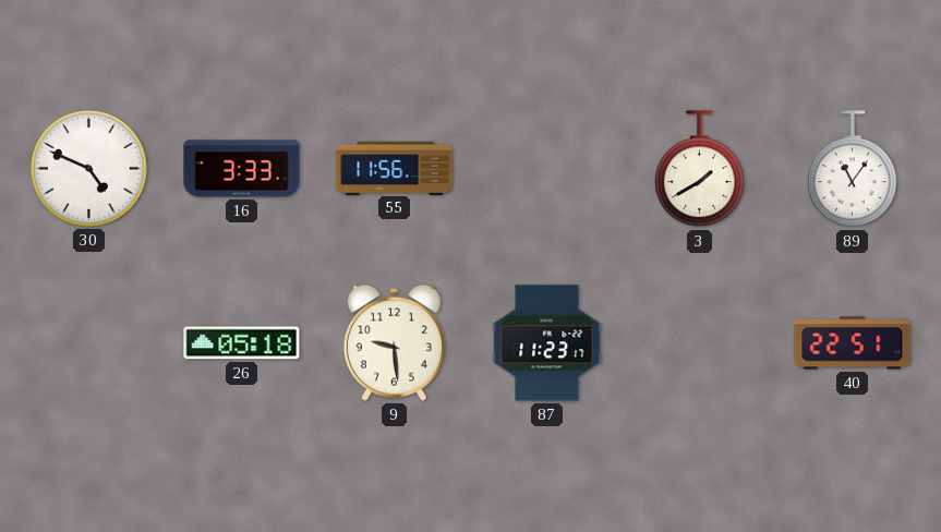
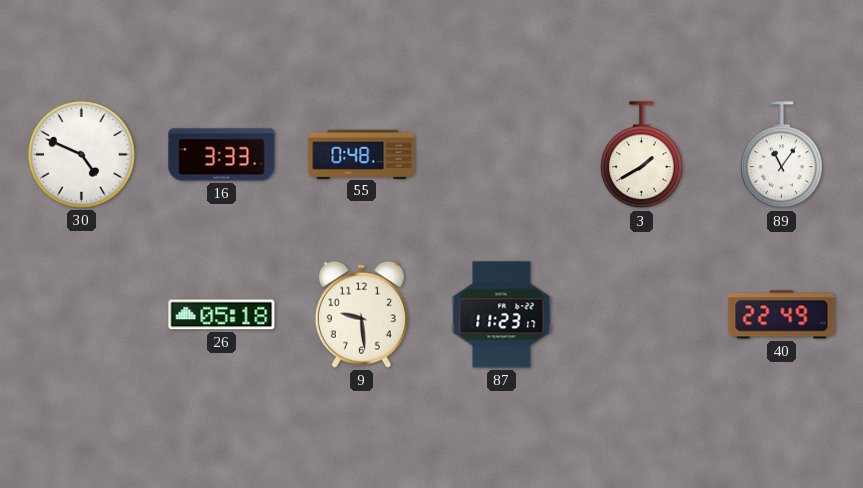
55: 11:56 -> 0:48
40: 22:51 -> 22:49
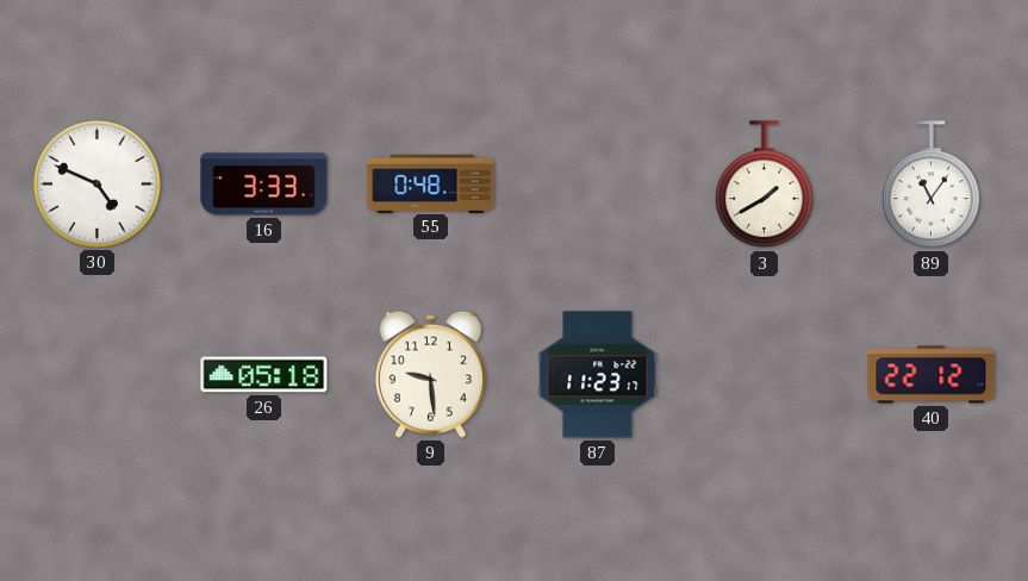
40: 22:49 -> 22:12
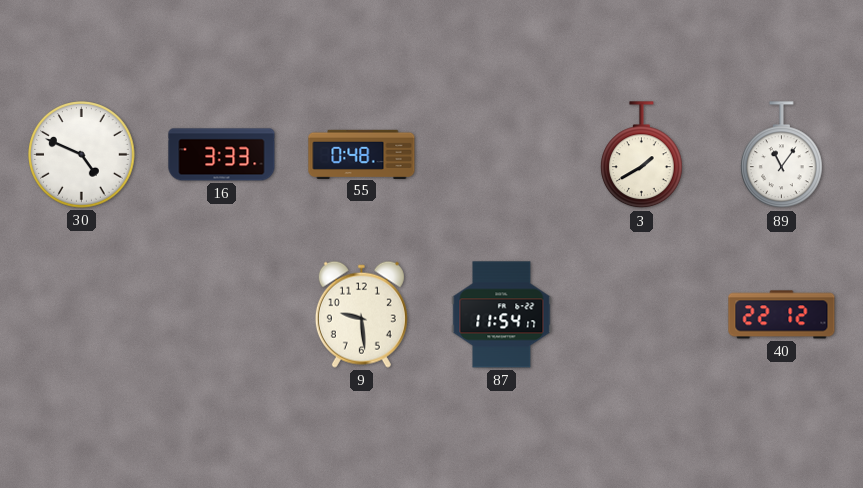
26: 05:18 -> none
87: 11:23 -> 11:54
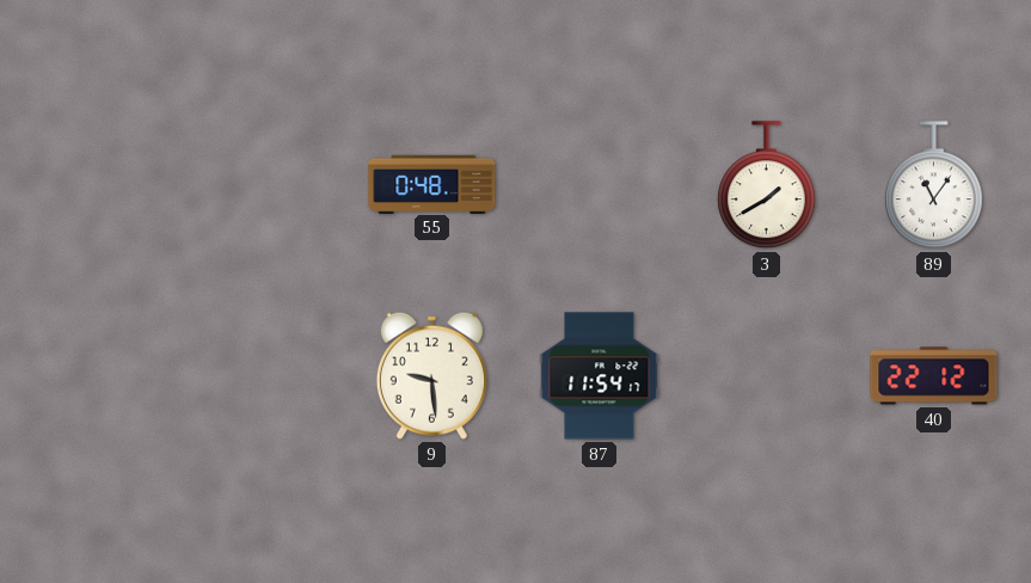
30: 4:49 -> none
16: 3:33 -> none
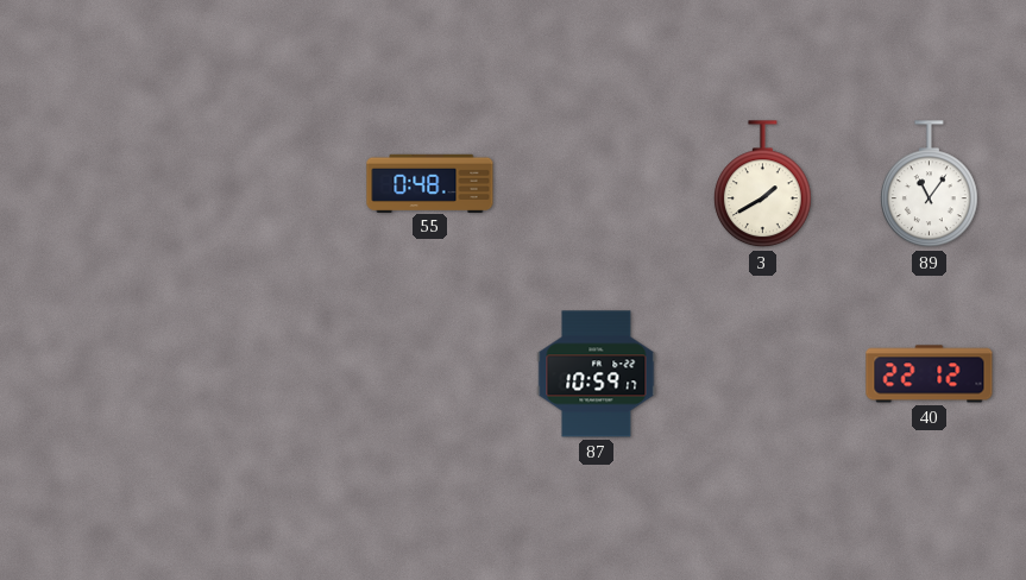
9: 9:29 -> none
87: 11:54 -> 10:59
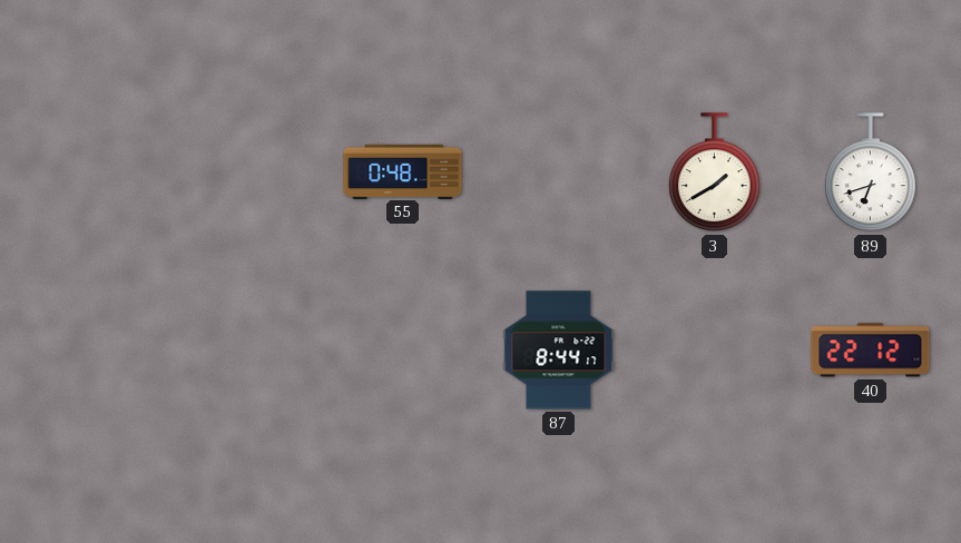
89: 11:06 -> 6:42
87: 10:59 -> 8:44
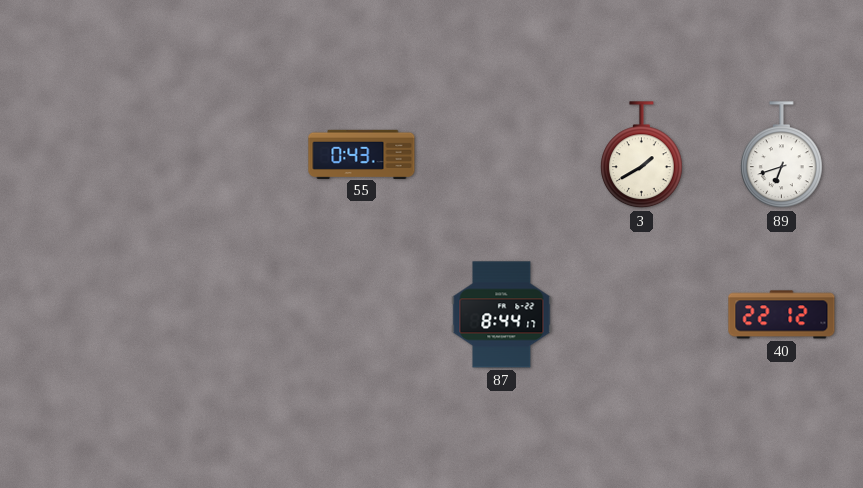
55: 0:48 -> 0:43
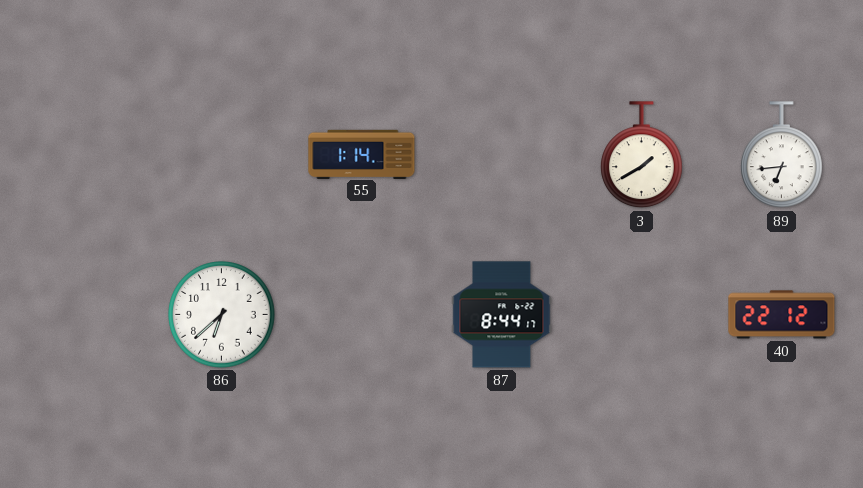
55: 0:43 -> 1:14
89: 6:42 -> 6:44
86: none -> 6:38
